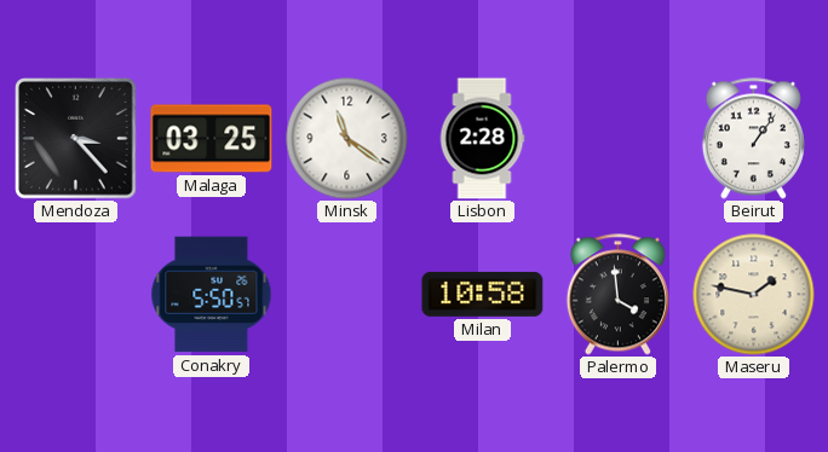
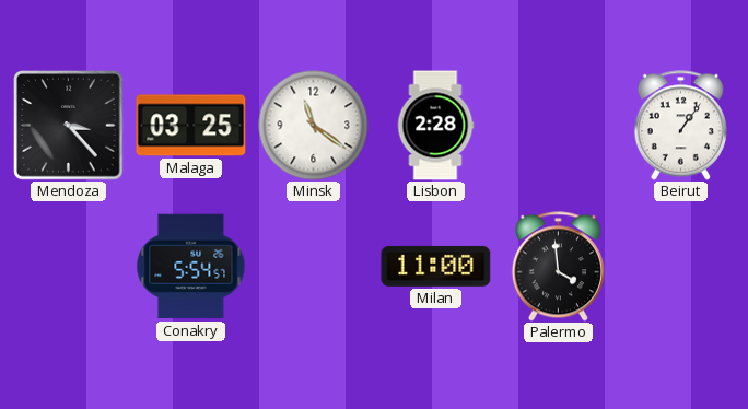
Conakry: 5:50 -> 5:54
Milan: 10:58 -> 11:00
Maseru: 1:47 -> none
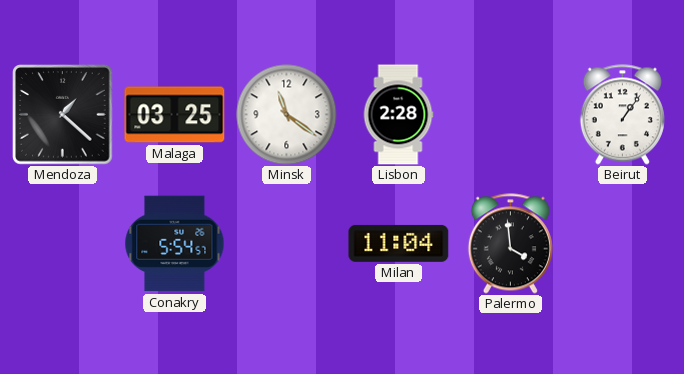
Mendoza: 3:23 -> 1:22
Milan: 11:00 -> 11:04
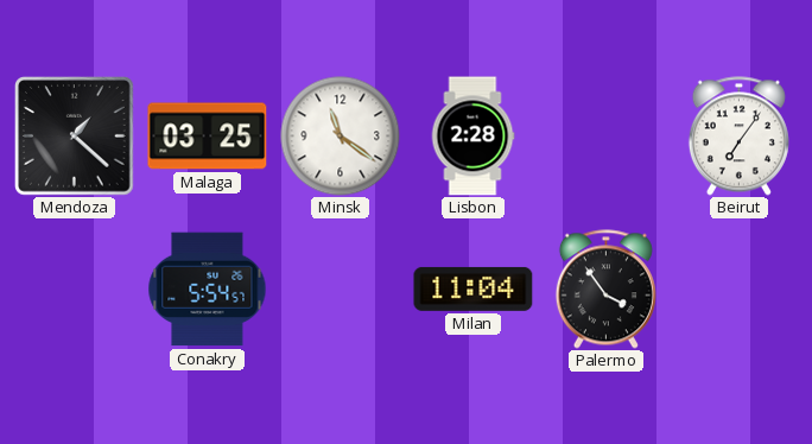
Beirut: 1:06 -> 7:06
Palermo: 3:59 -> 3:54
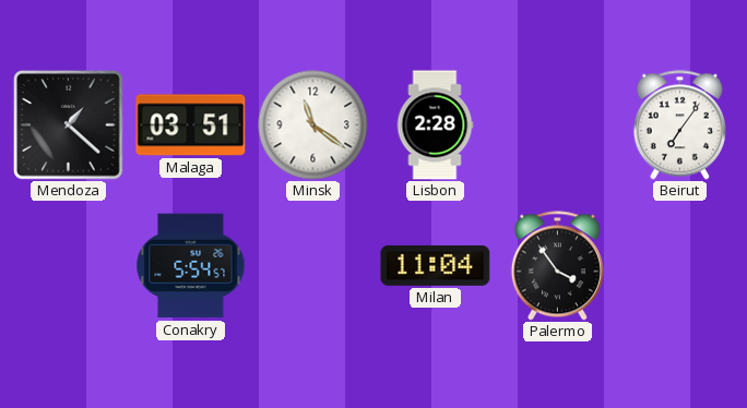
Malaga: 03:25 -> 03:51
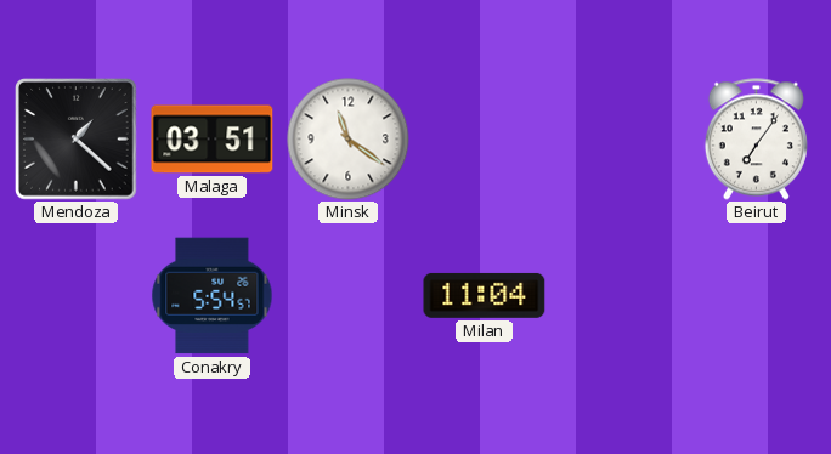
Lisbon: 2:28 -> none
Palermo: 3:54 -> none
